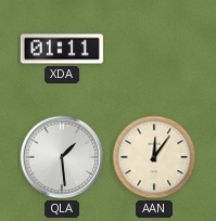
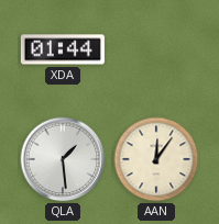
XDA: 01:11 -> 01:44
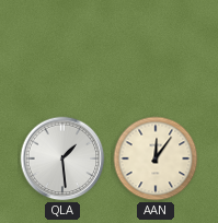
XDA: 01:44 -> none
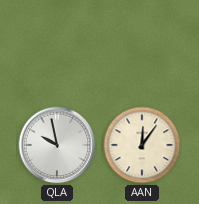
QLA: 1:29 -> 9:58
